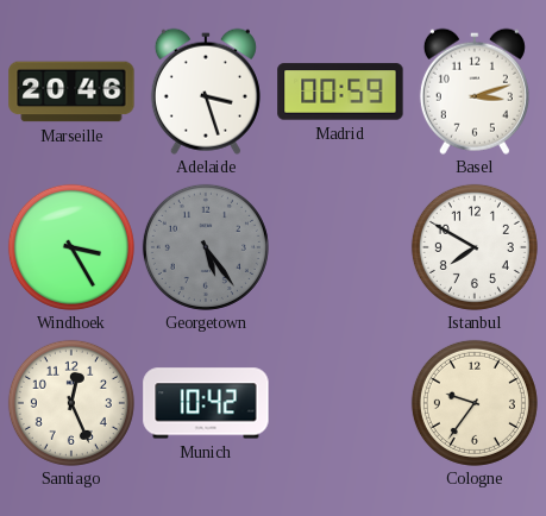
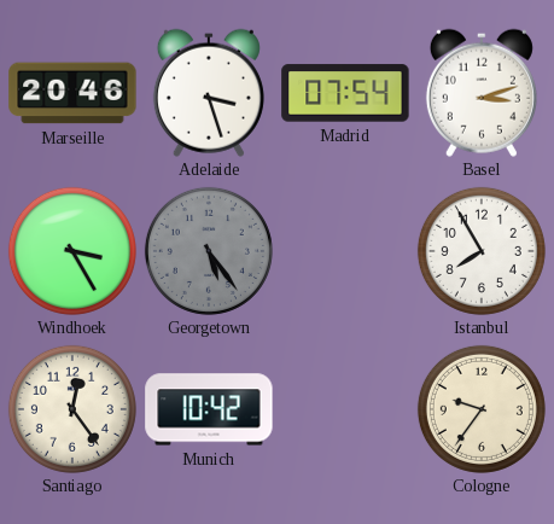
Madrid: 00:59 -> 07:54
Istanbul: 7:50 -> 7:55
Santiago: 12:26 -> 12:24
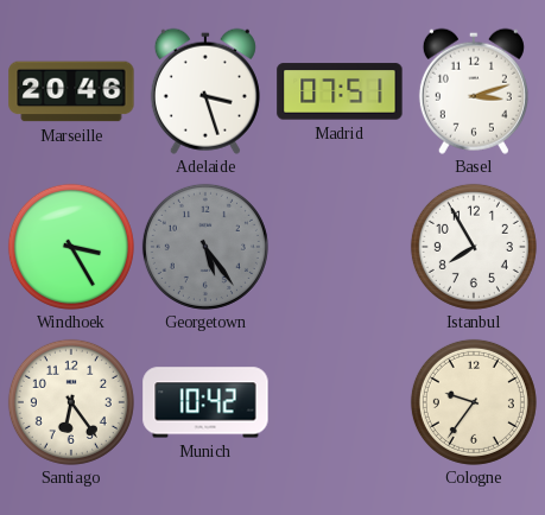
Madrid: 07:54 -> 07:51
Santiago: 12:24 -> 6:24
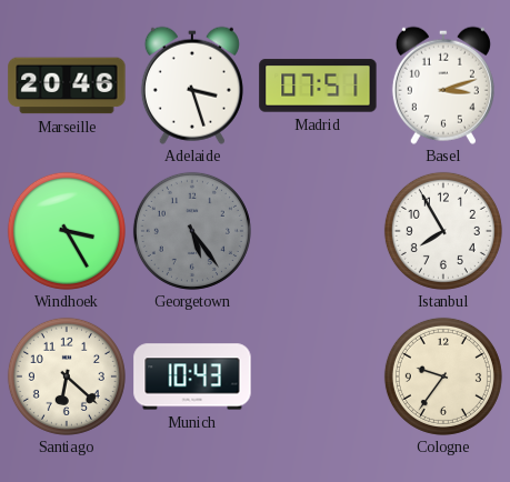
Santiago: 6:24 -> 6:22
Munich: 10:42 -> 10:43
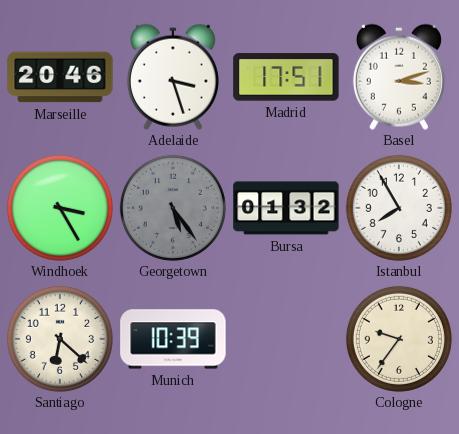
Madrid: 07:51 -> 17:51
Bursa: none -> 01:32
Munich: 10:43 -> 10:39
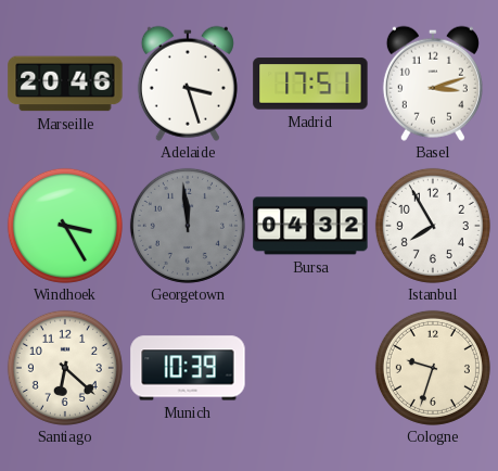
Georgetown: 5:24 -> 11:59
Bursa: 01:32 -> 04:32
Cologne: 9:36 -> 9:33
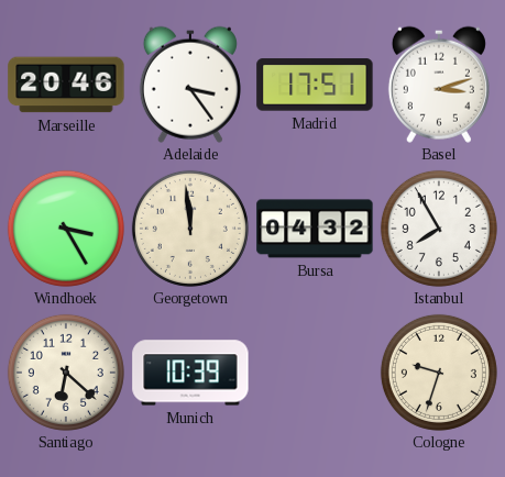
Adelaide: 3:27 -> 3:24
Georgetown dial: grey -> cream
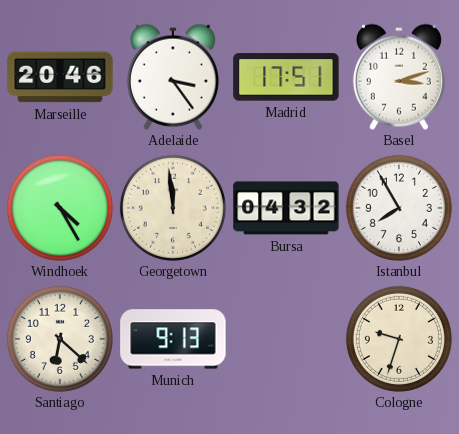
Windhoek: 3:25 -> 4:25
Munich: 10:39 -> 9:13
